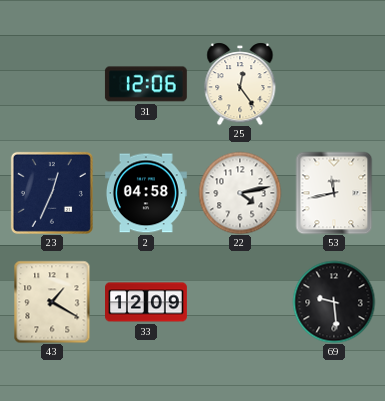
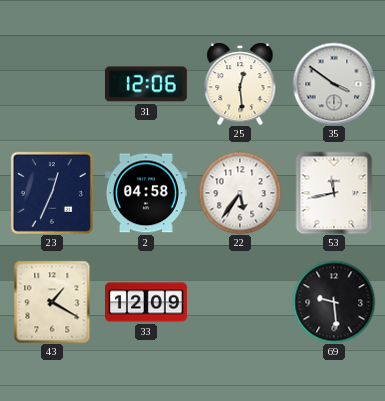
25: 12:24 -> 12:29
35: none -> 3:51
22: 4:13 -> 5:36
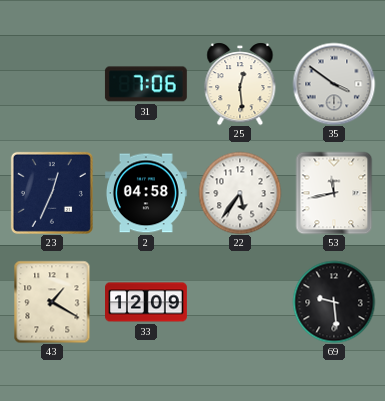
31: 12:06 -> 7:06
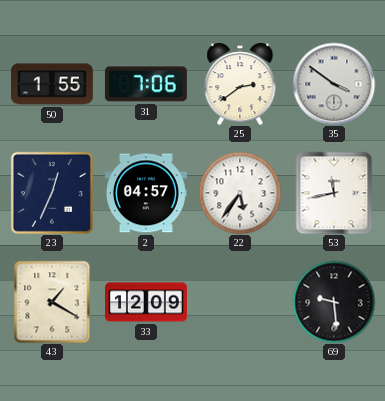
50: none -> 1:55
25: 12:29 -> 2:39
2: 04:58 -> 04:57
